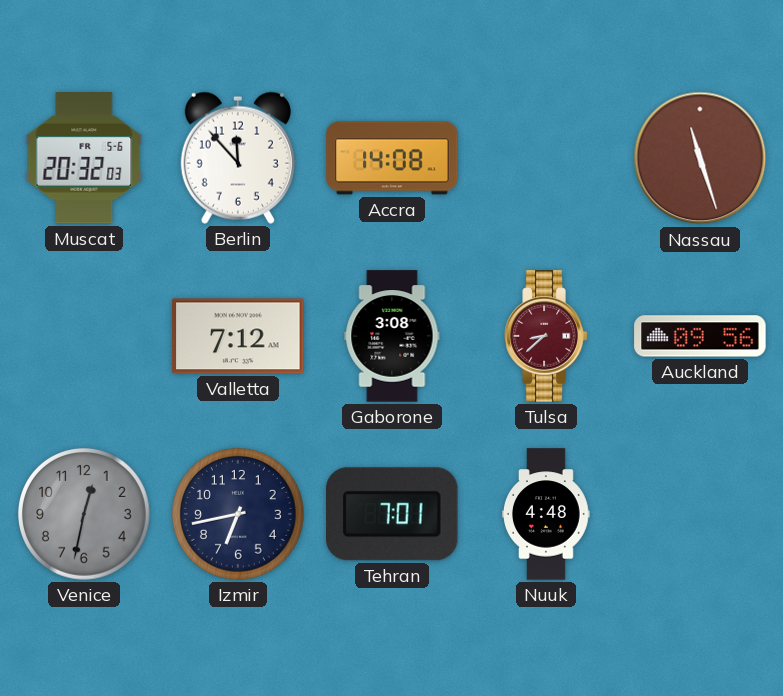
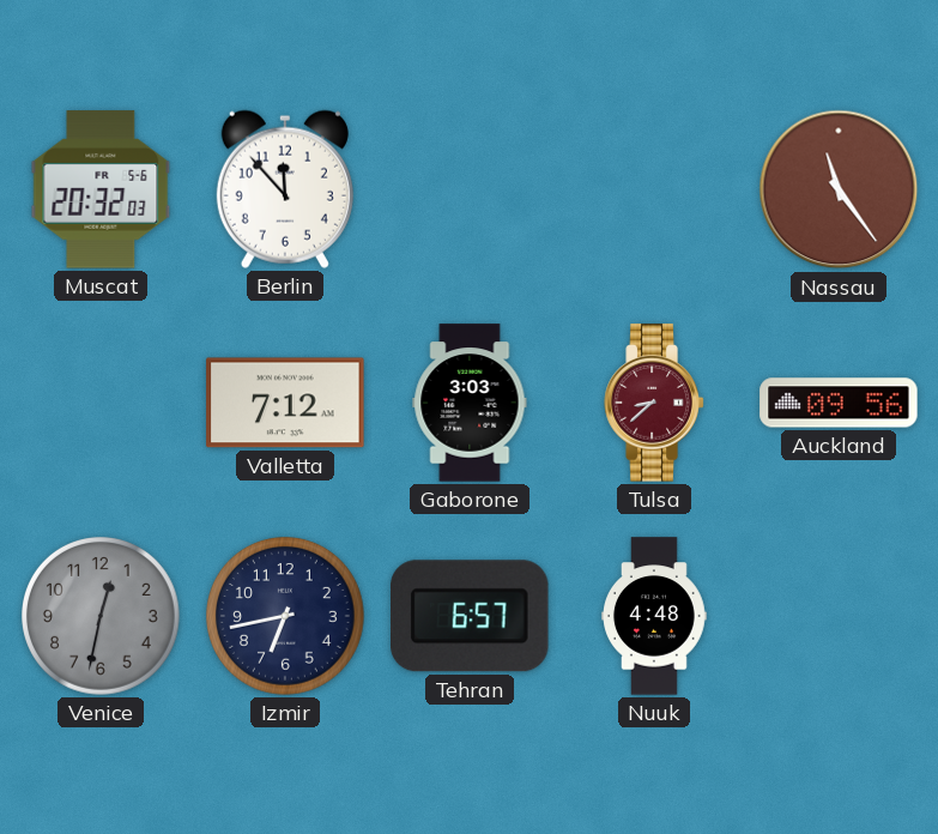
Accra: 14:08 -> none
Nassau: 11:27 -> 11:24
Gaborone: 3:08 -> 3:03
Tehran: 7:01 -> 6:57
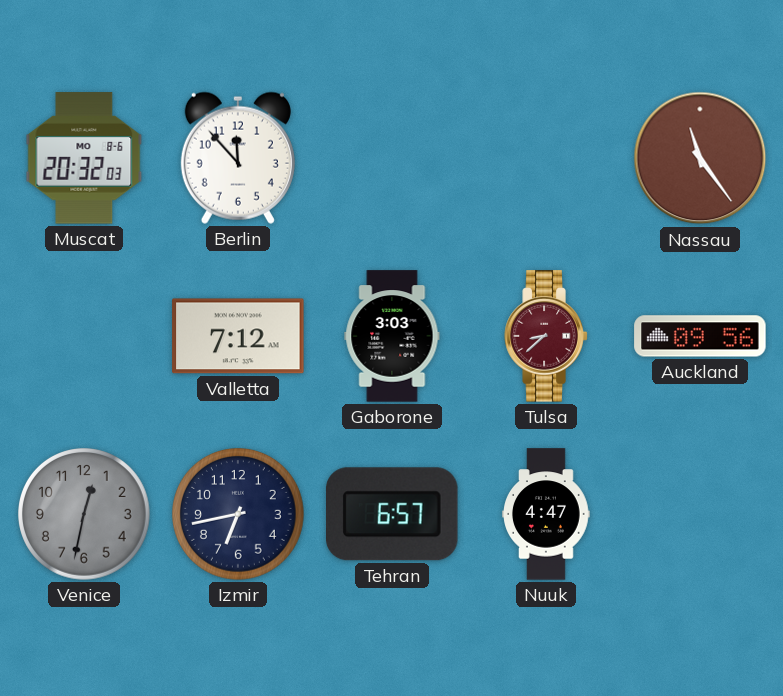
Muscat date: FR 5-6 -> MO 8-6
Nuuk: 4:48 -> 4:47
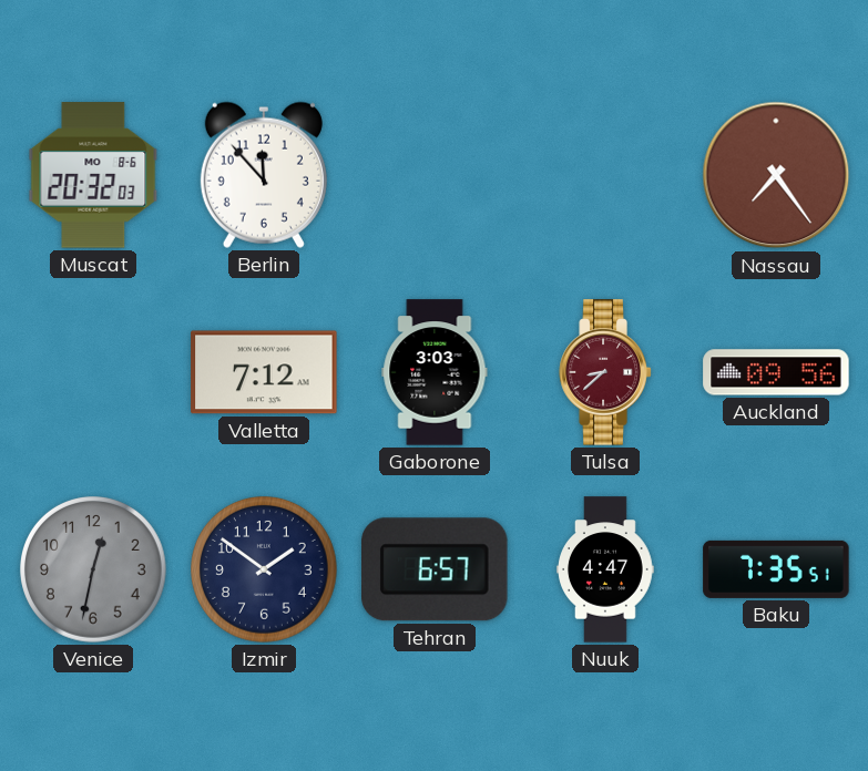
Nassau: 11:24 -> 7:24
Izmir: 6:43 -> 1:51
Baku: none -> 7:35
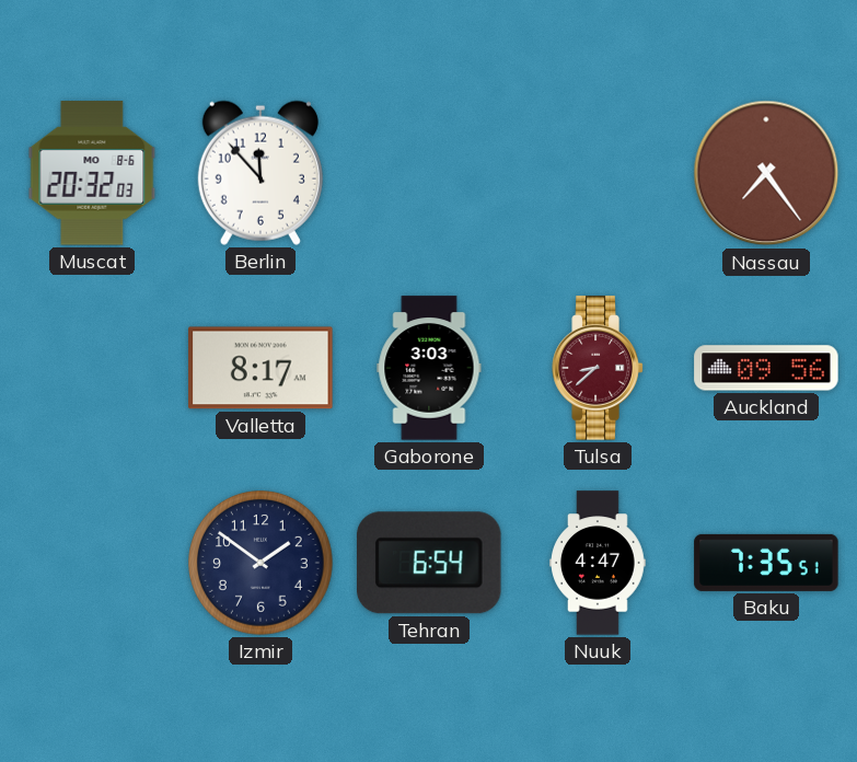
Valletta: 7:12 -> 8:17
Venice: 12:32 -> none
Tehran: 6:57 -> 6:54
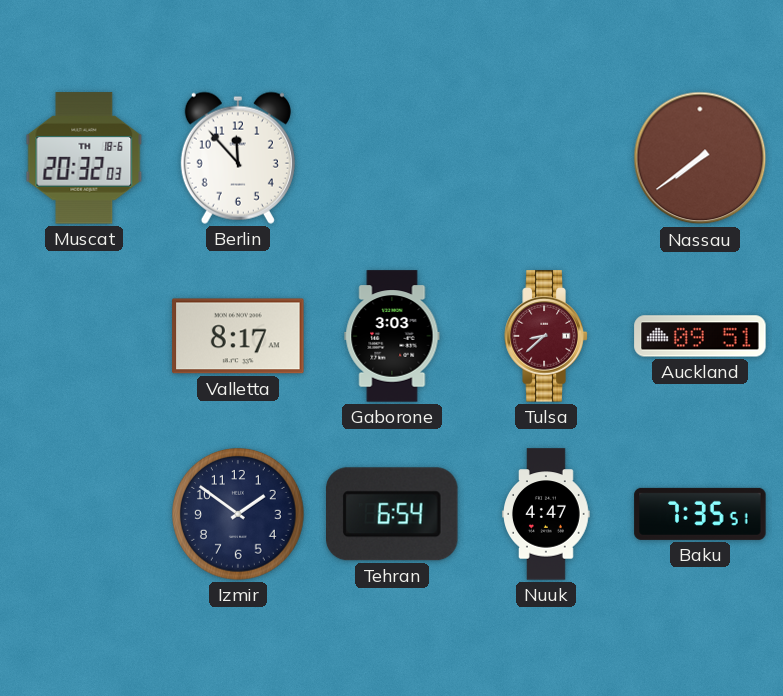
Muscat date: MO 8-6 -> TH 18-6
Nassau: 7:24 -> 7:39
Auckland: 09:56 -> 09:51
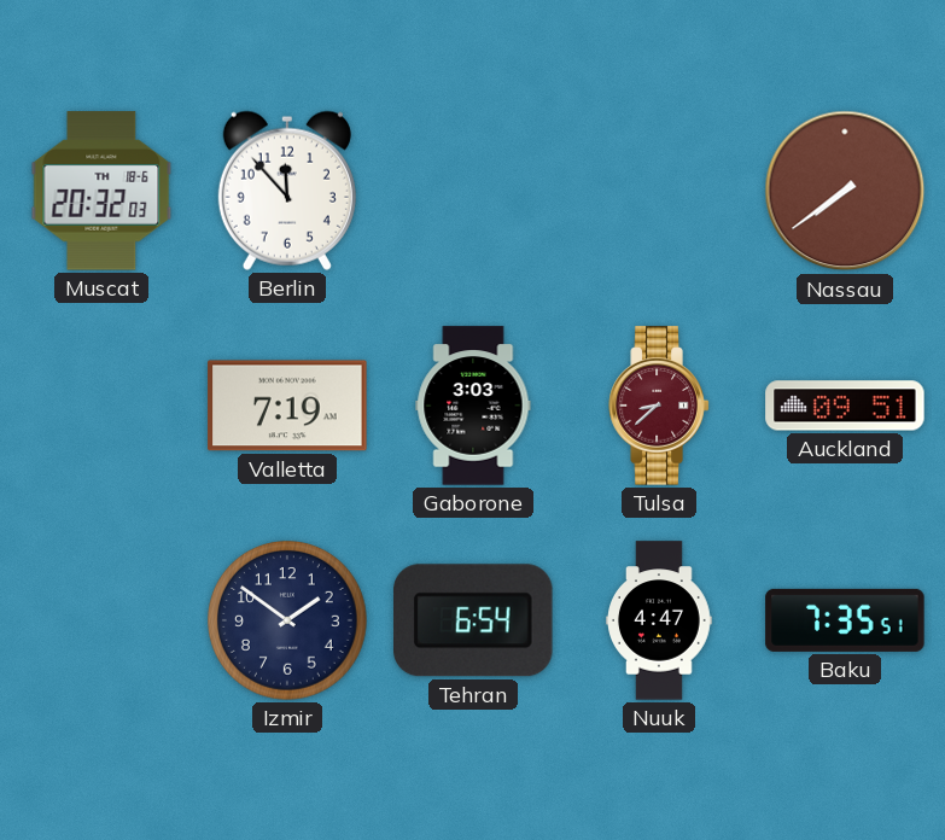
Valletta: 8:17 -> 7:19
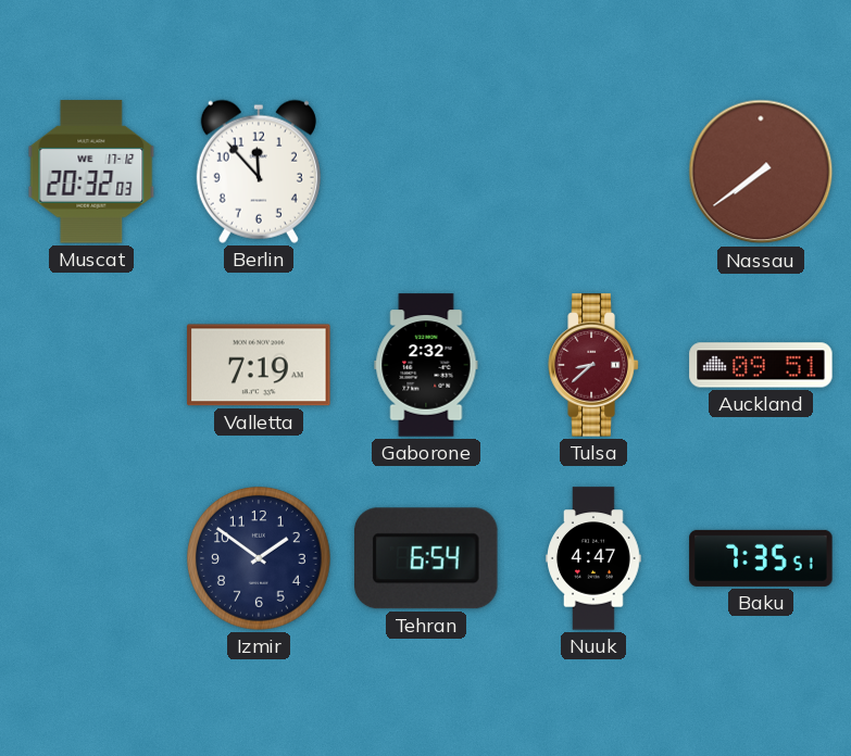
Muscat date: TH 18-6 -> WE 17-12
Gaborone: 3:03 -> 2:32
